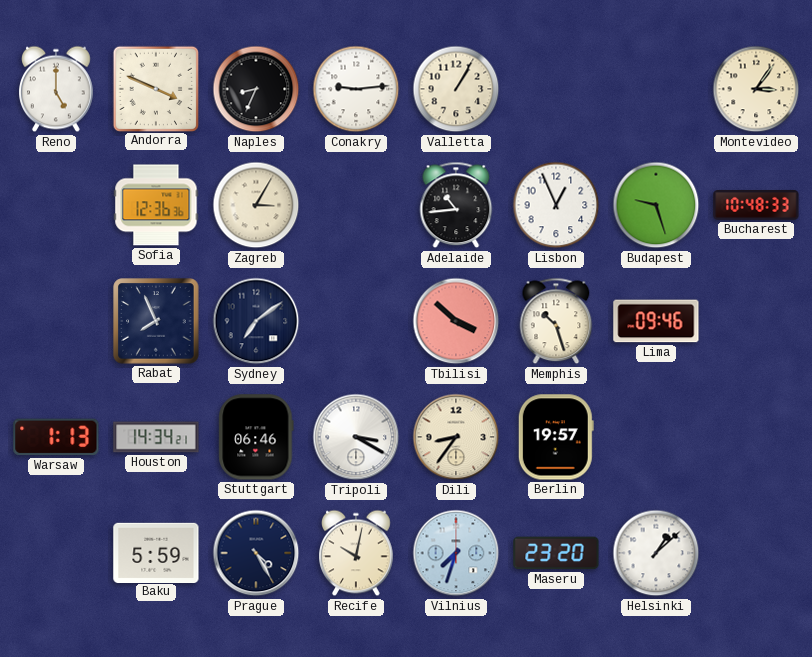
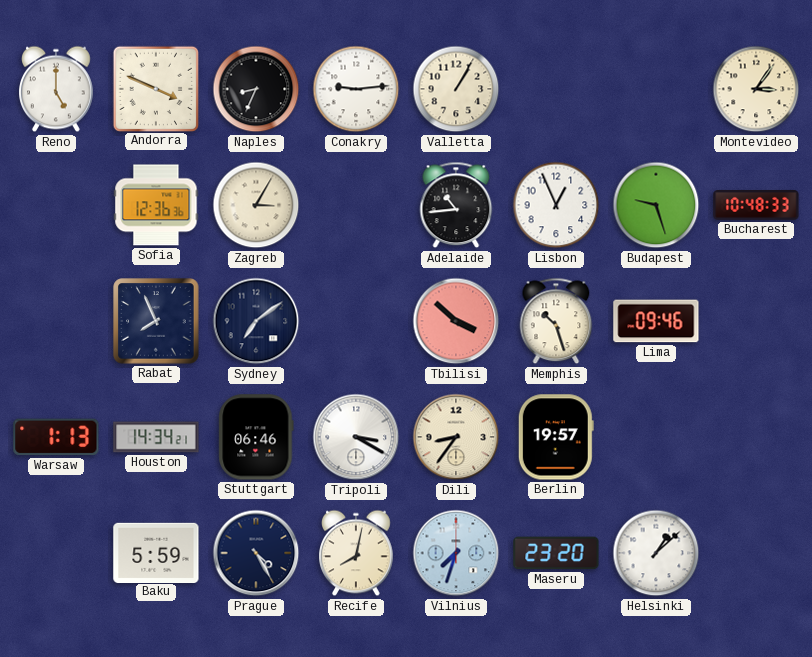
Recife: 10:02 -> 8:02
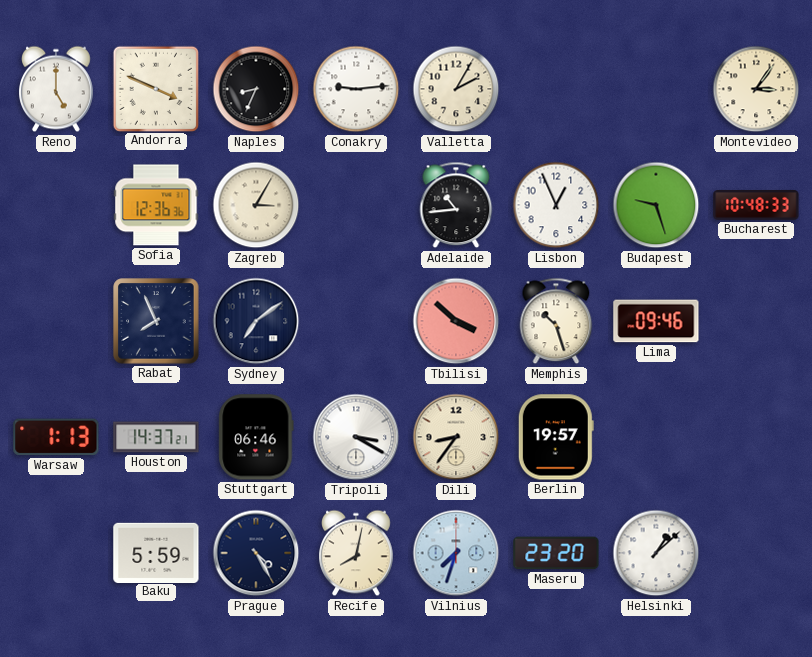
Valletta: 1:05 -> 2:05
Houston: 14:34 -> 14:37
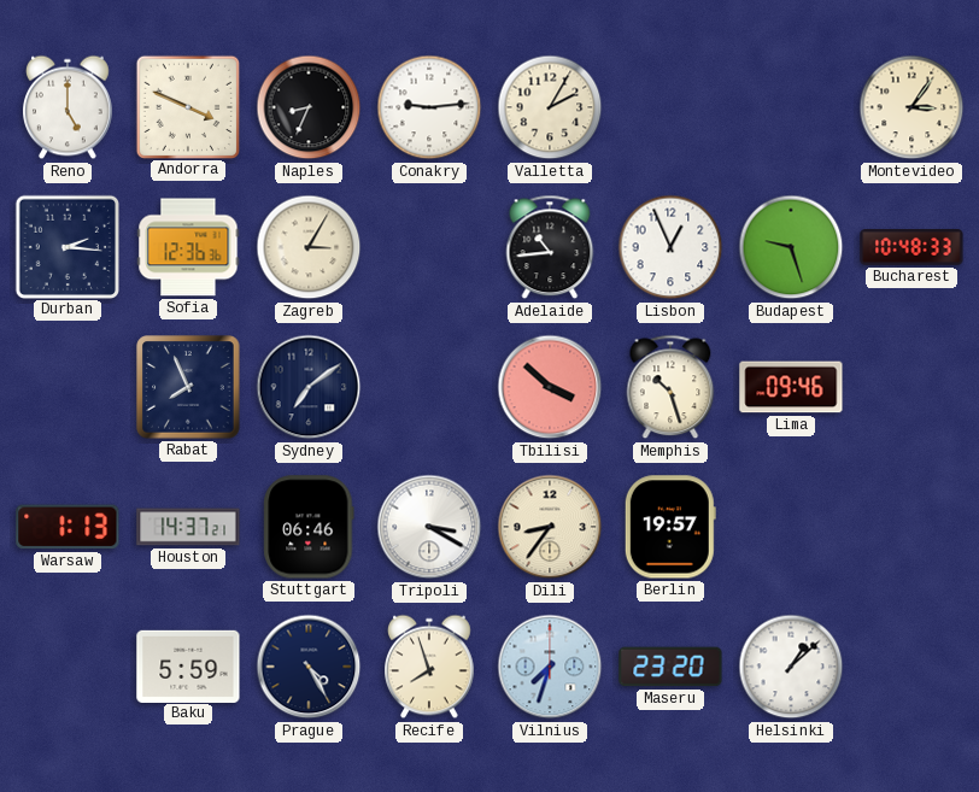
Durban: none -> 2:16
Recife: 8:02 -> 7:57
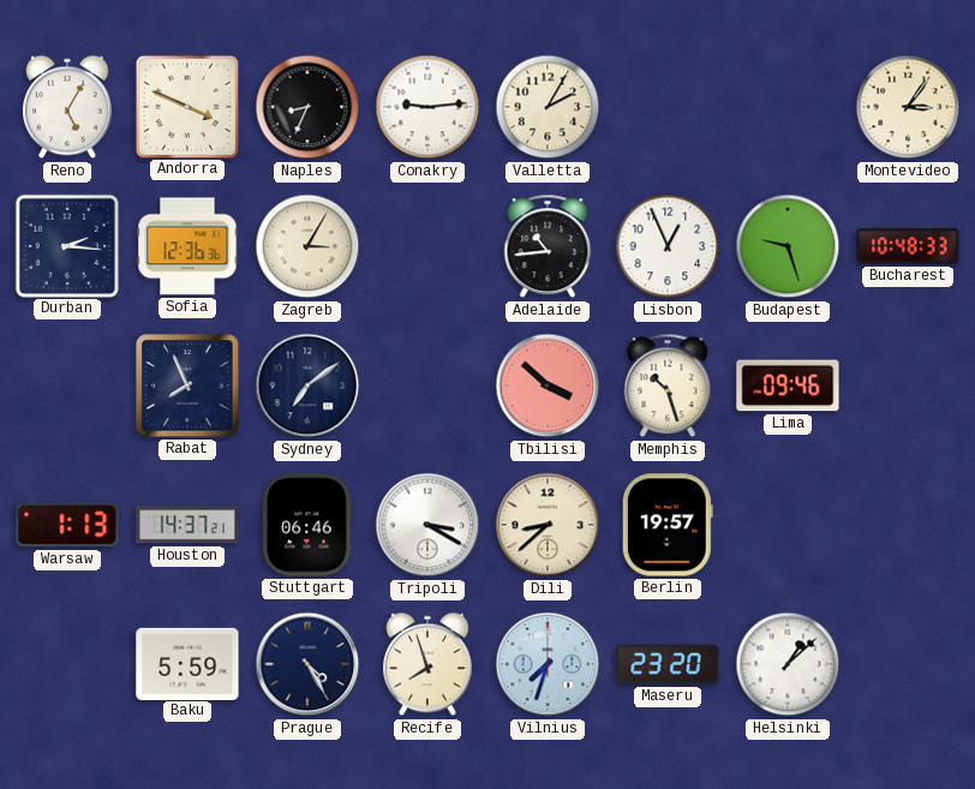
Reno: 5:00 -> 5:05
Dili: 8:36 -> 8:38
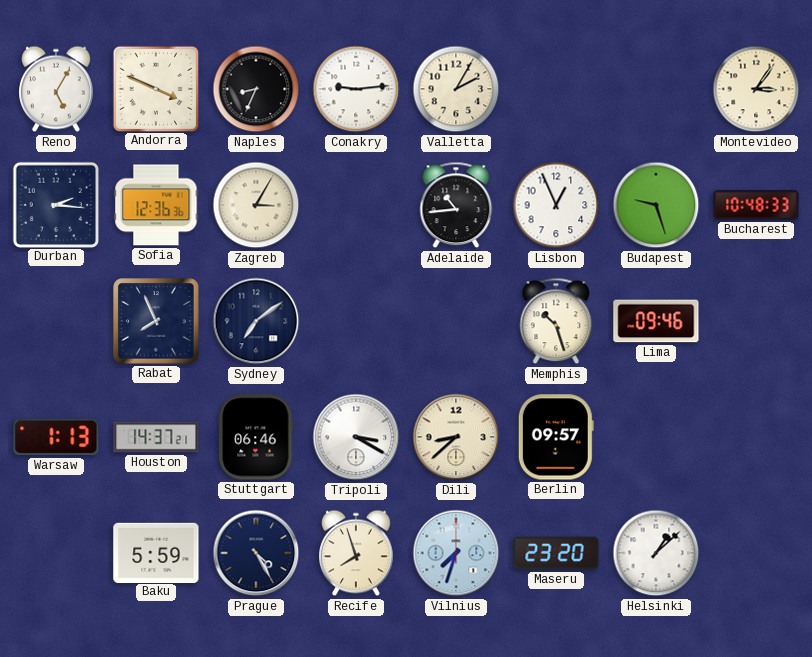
Tbilisi: 3:52 -> none
Berlin: 19:57 -> 09:57
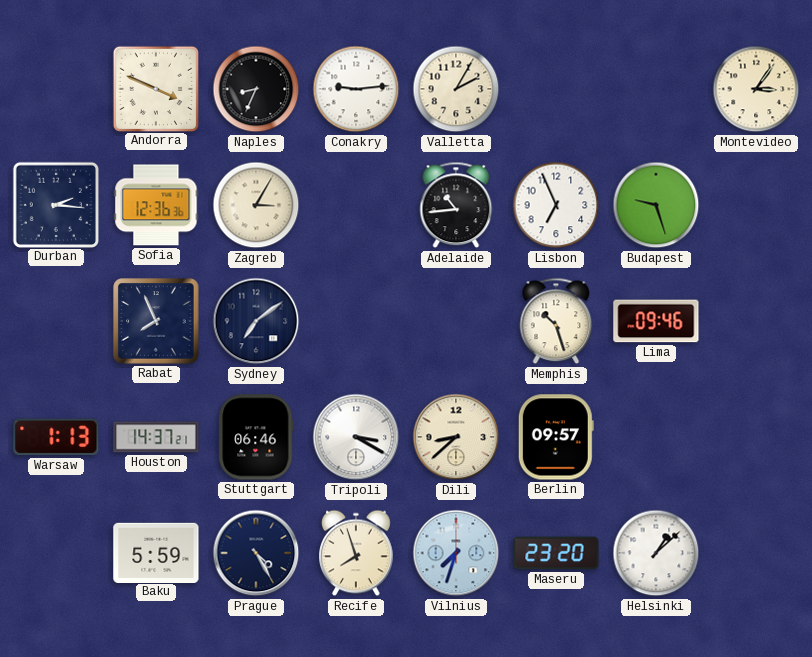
Reno: 5:05 -> none
Lisbon: 12:56 -> 6:56
Bucharest: 10:48 -> none
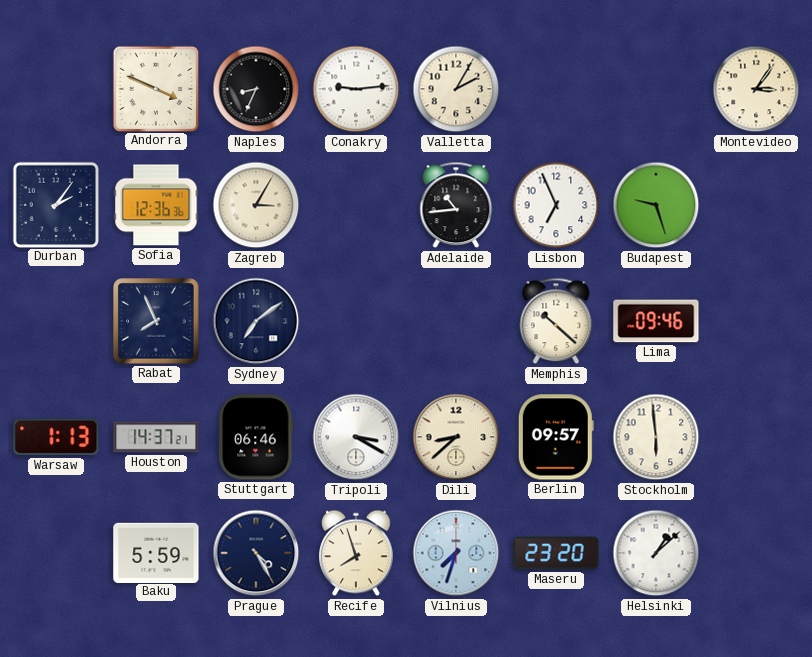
Durban: 2:16 -> 2:06
Memphis: 10:27 -> 10:22
Stockholm: none -> 5:59
